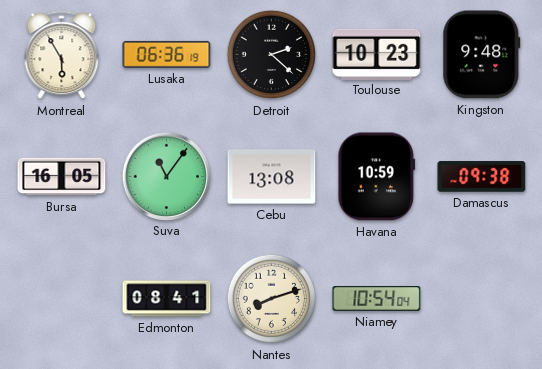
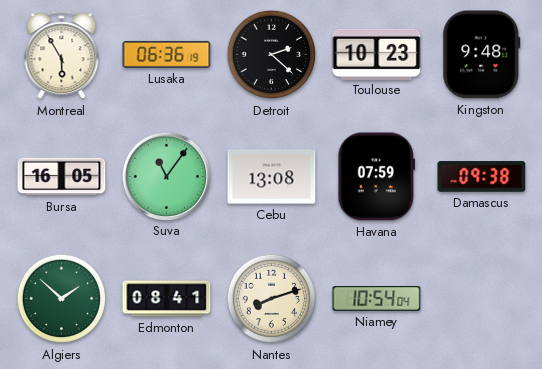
Havana: 10:59 -> 07:59
Algiers: none -> 1:52
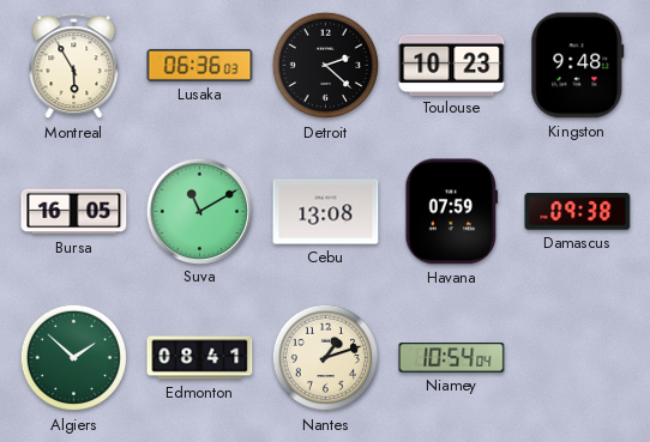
Lusaka: 06:36:19 -> 06:36:03
Suva: 11:06 -> 11:10
Nantes: 8:12 -> 1:12
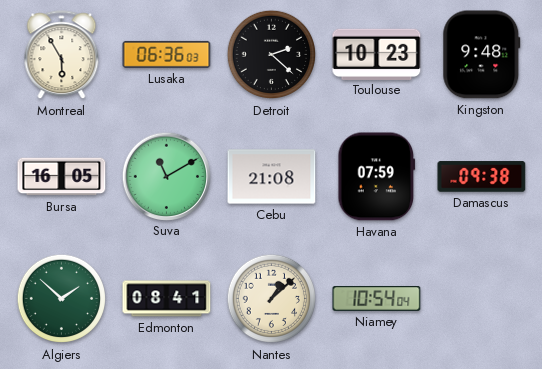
Cebu: 13:08 -> 21:08
Nantes: 1:12 -> 1:08
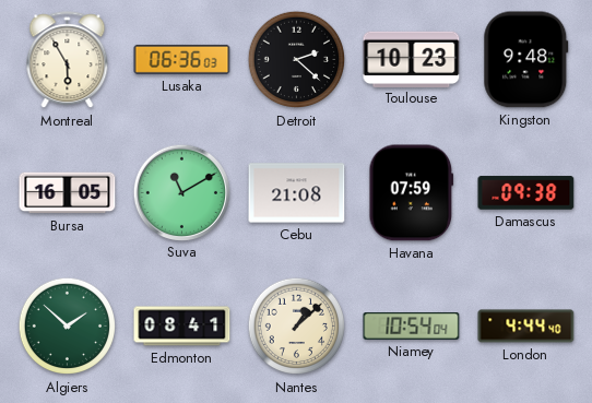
London: none -> 4:44
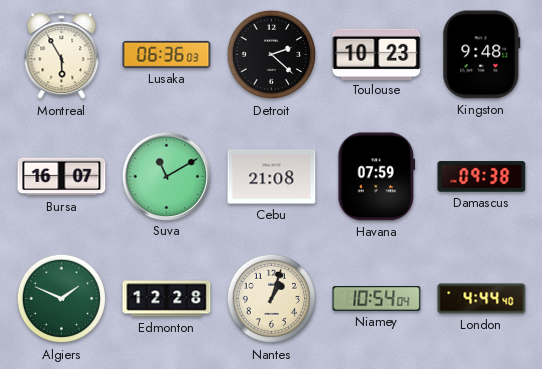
Bursa: 16:05 -> 16:07
Algiers: 1:52 -> 1:49
Edmonton: 08:41 -> 12:28
Nantes: 1:08 -> 1:03
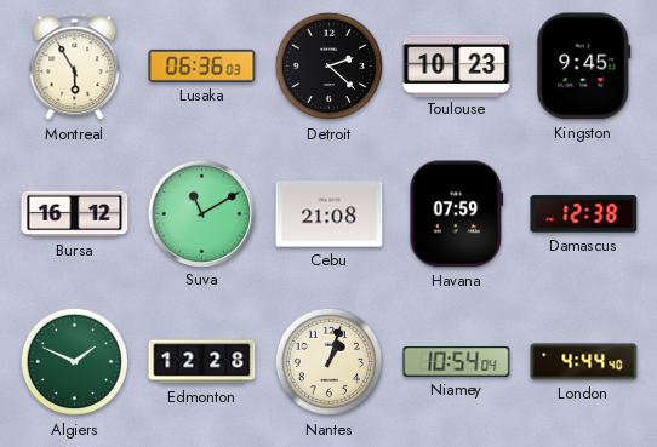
Kingston: 9:48 -> 9:45
Bursa: 16:07 -> 16:12
Damascus: 09:38 -> 12:38
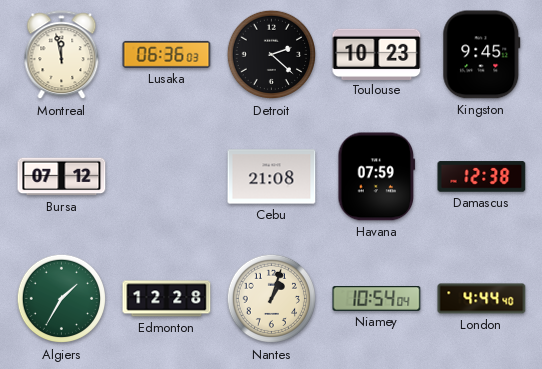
Montreal: 5:55 -> 11:58
Bursa: 16:12 -> 07:12
Suva: 11:10 -> none
Algiers: 1:49 -> 1:35
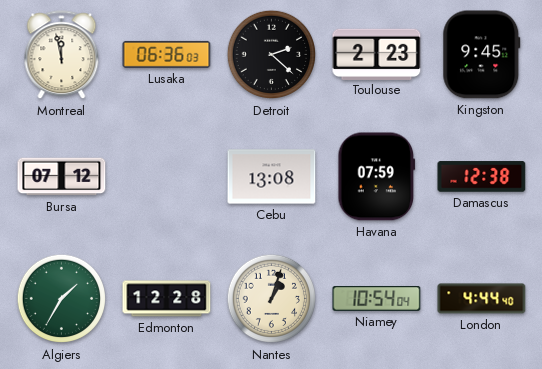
Toulouse: 10:23 -> 2:23
Cebu: 21:08 -> 13:08
